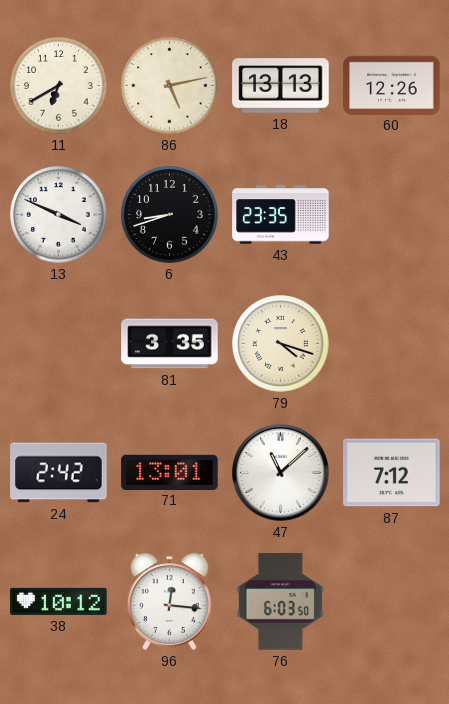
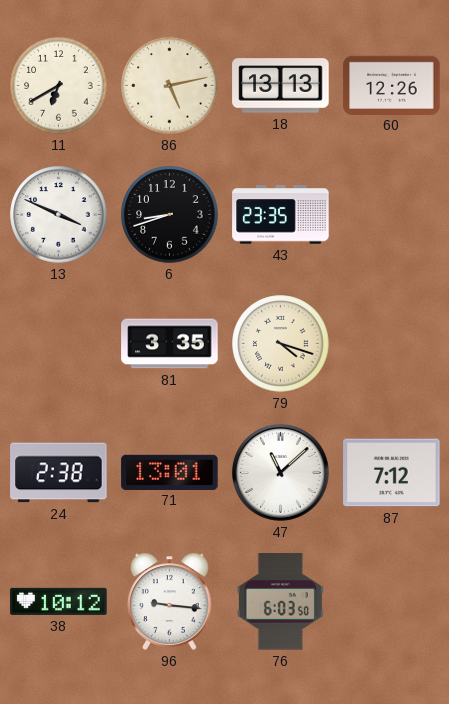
24: 2:42 -> 2:38
96: 12:16 -> 9:16
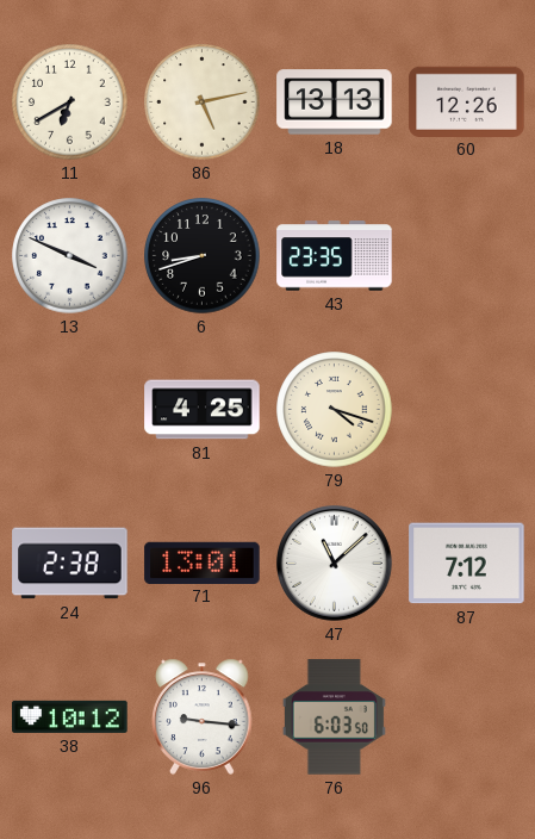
81: 3:35 -> 4:25
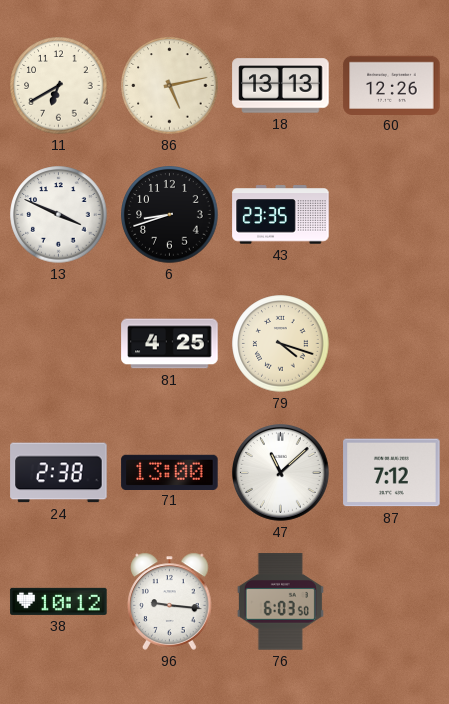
71: 13:01 -> 13:00
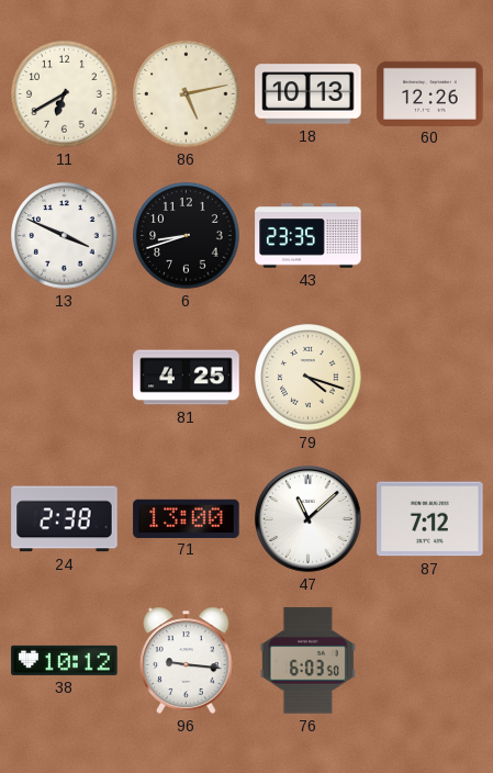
18: 13:13 -> 10:13
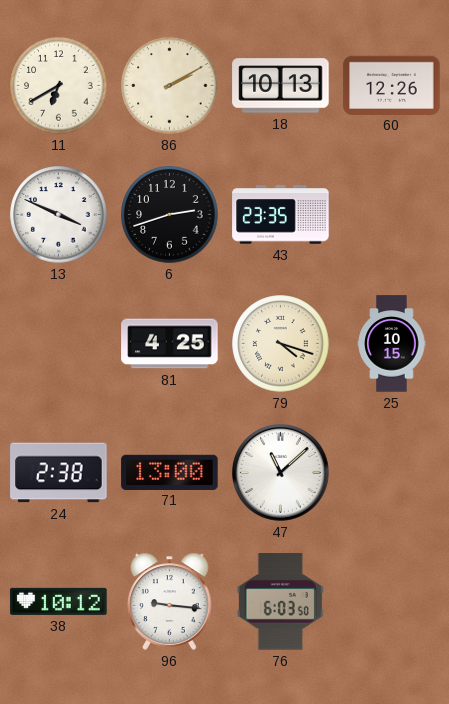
86: 5:13 -> 2:10
6: 8:42 -> 2:42
25: none -> 10:15
87: 7:12 -> none
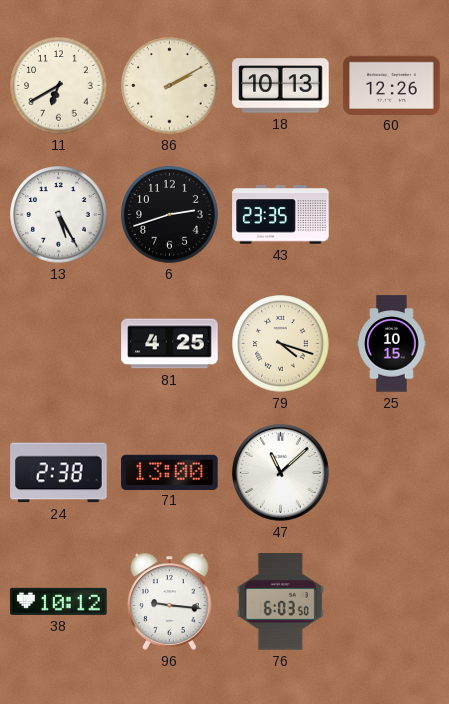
13: 3:49 -> 5:25
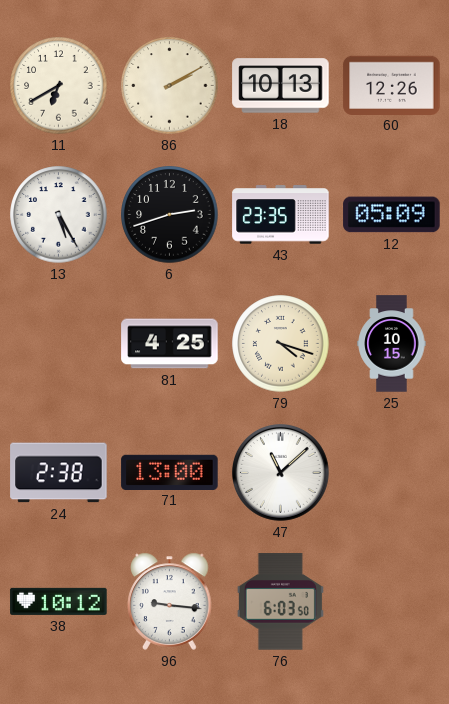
12: none -> 05:09
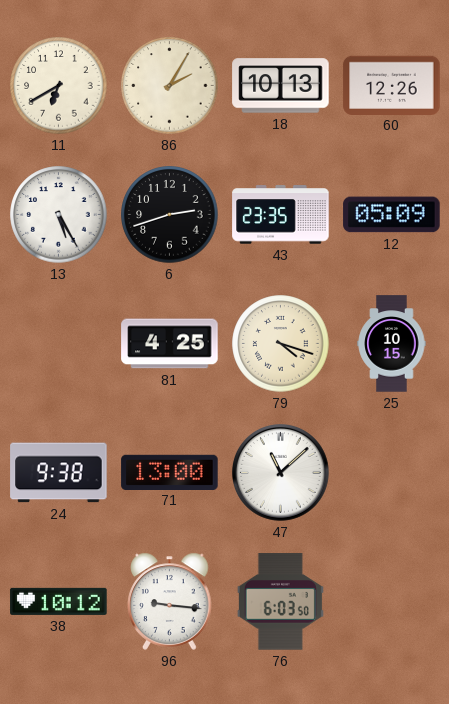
86: 2:10 -> 2:05
24: 2:38 -> 9:38
